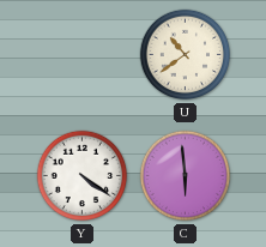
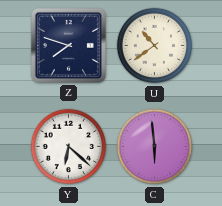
Z: none -> 7:48
Y: 4:21 -> 6:22
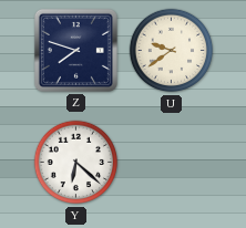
U: 10:39 -> 9:39
C: 5:59 -> none
